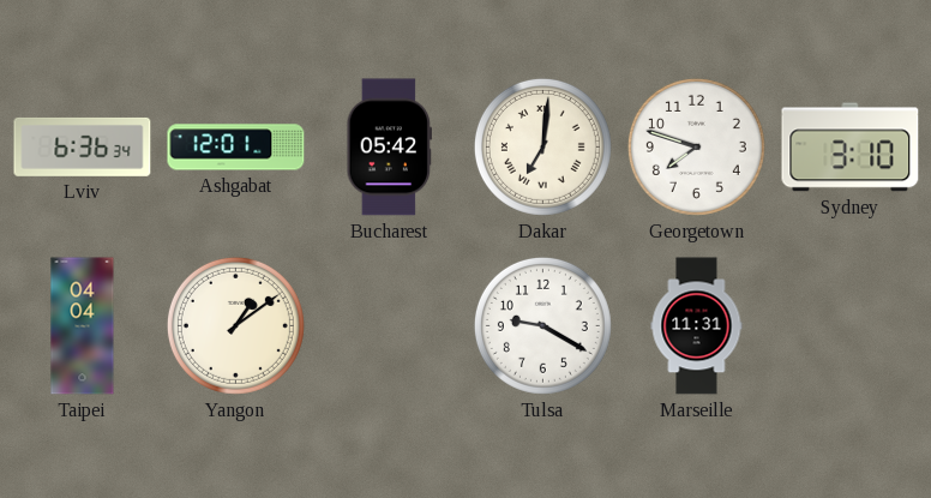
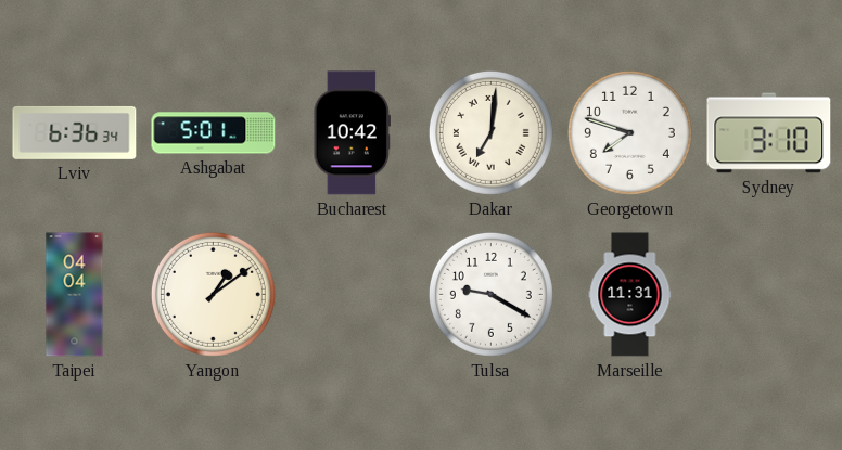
Ashgabat: 12:01 -> 5:01
Bucharest: 05:42 -> 10:42
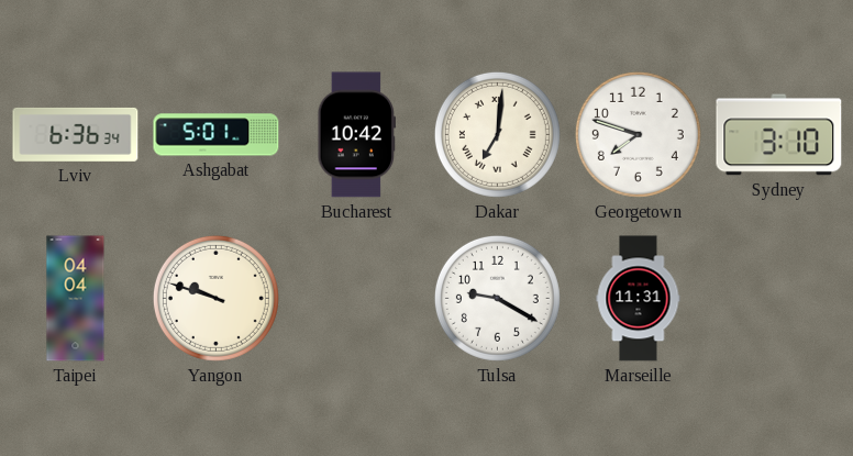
Yangon: 1:09 -> 9:48
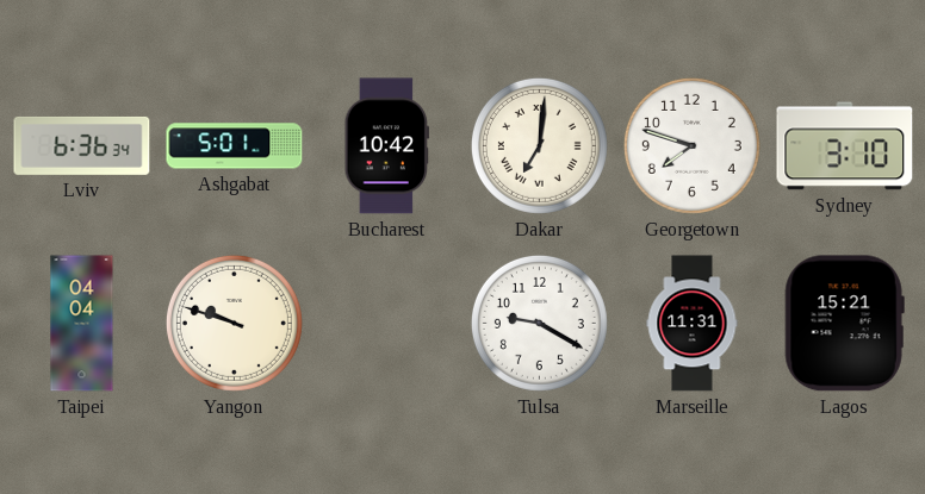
Lagos: none -> 15:21
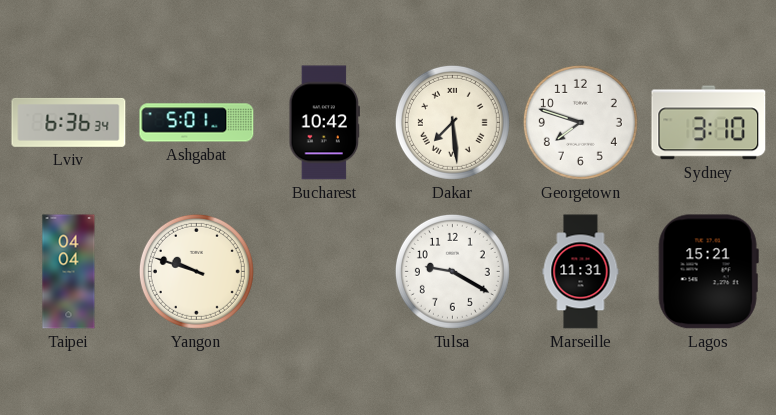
Dakar: 7:01 -> 7:29
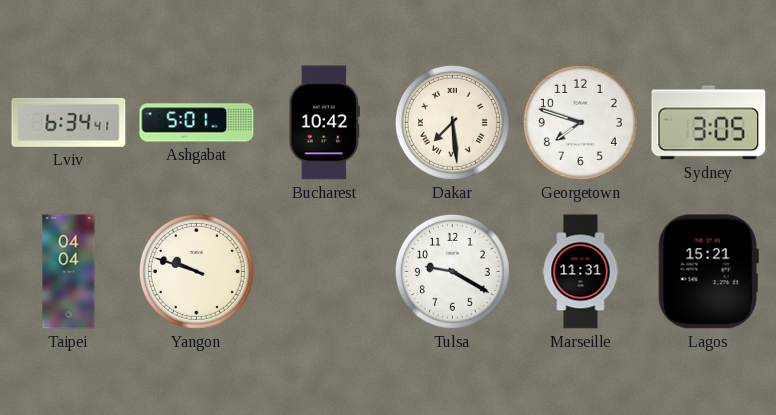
Lviv: 6:36 -> 6:34
Sydney: 3:10 -> 3:05
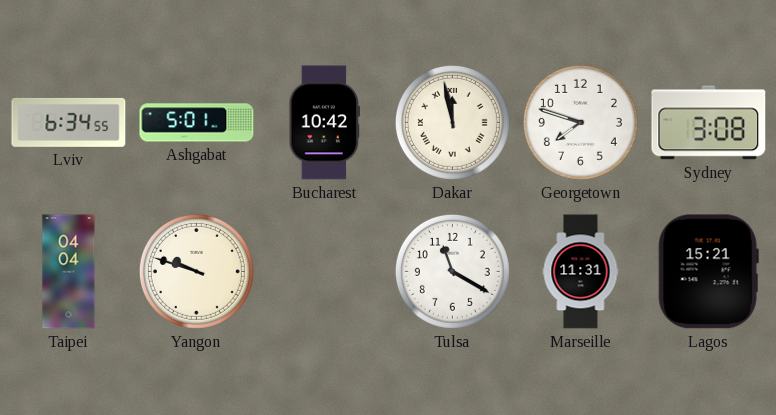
Lviv: 6:34:41 -> 6:34:55
Dakar: 7:29 -> 11:58
Sydney: 3:05 -> 3:08
Tulsa: 9:20 -> 11:20
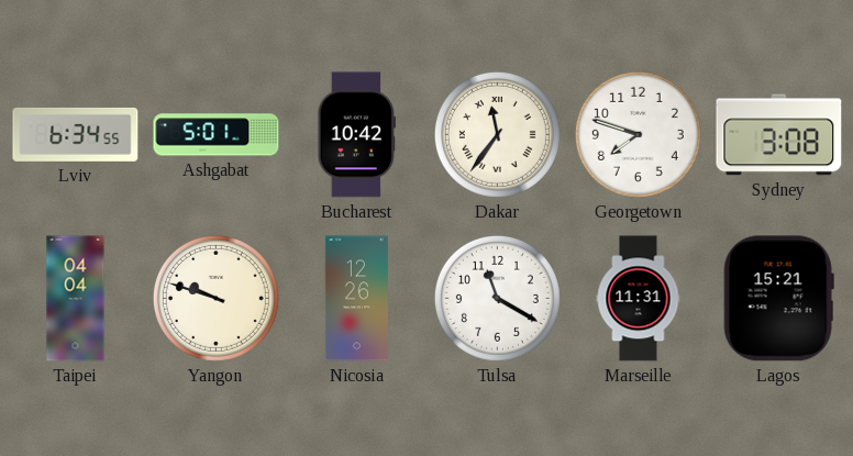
Dakar: 11:58 -> 11:36
Nicosia: none -> 12:26
